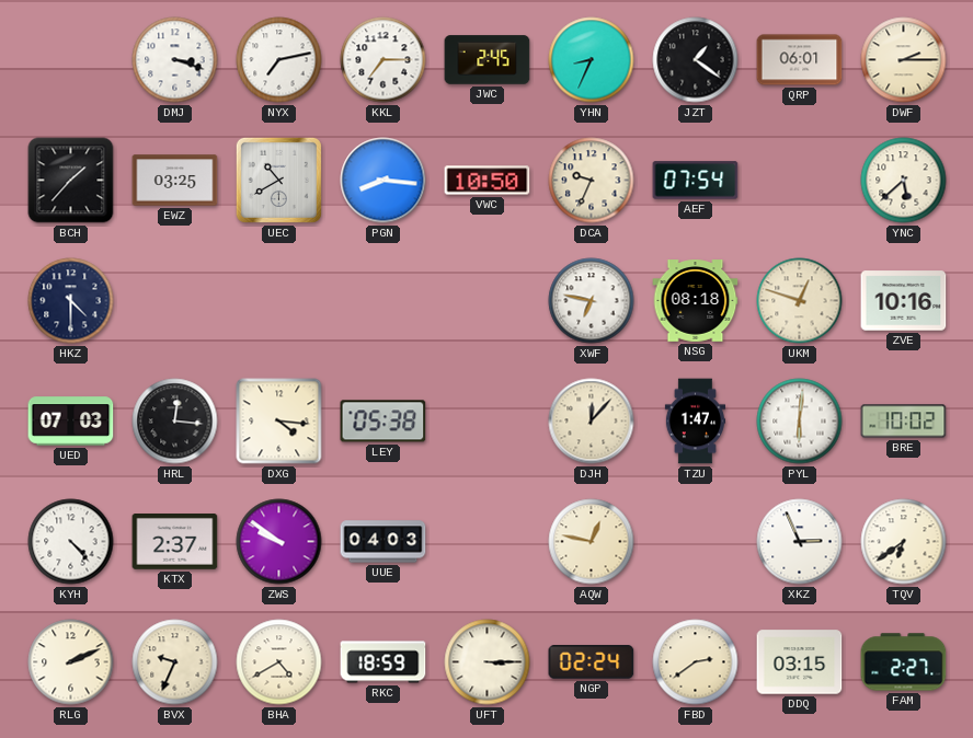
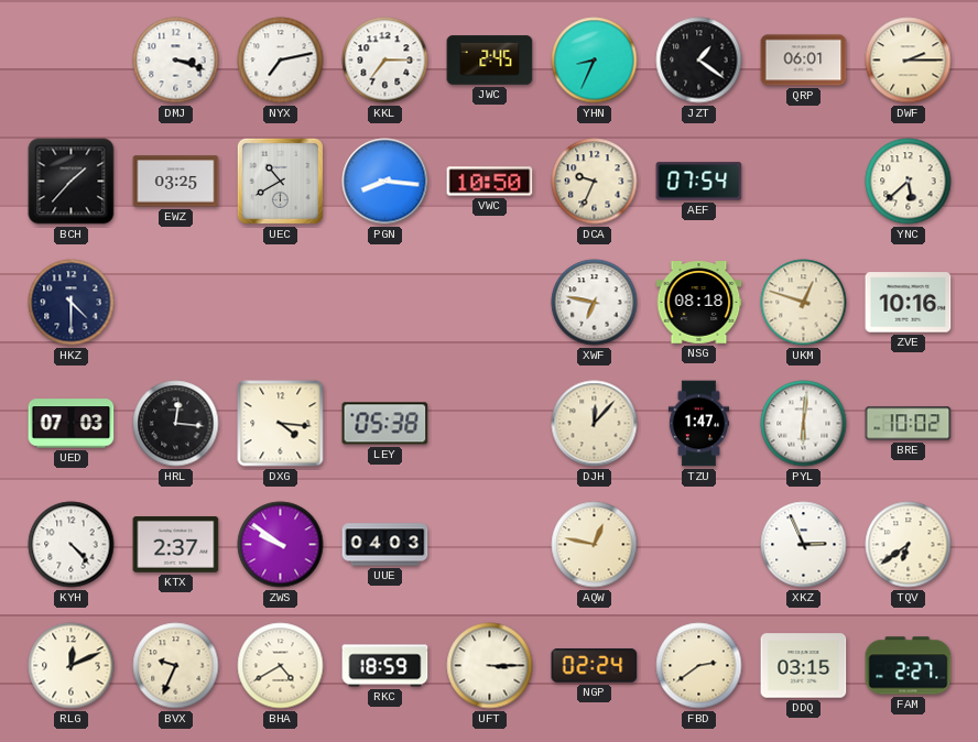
RLG: 2:11 -> 12:11
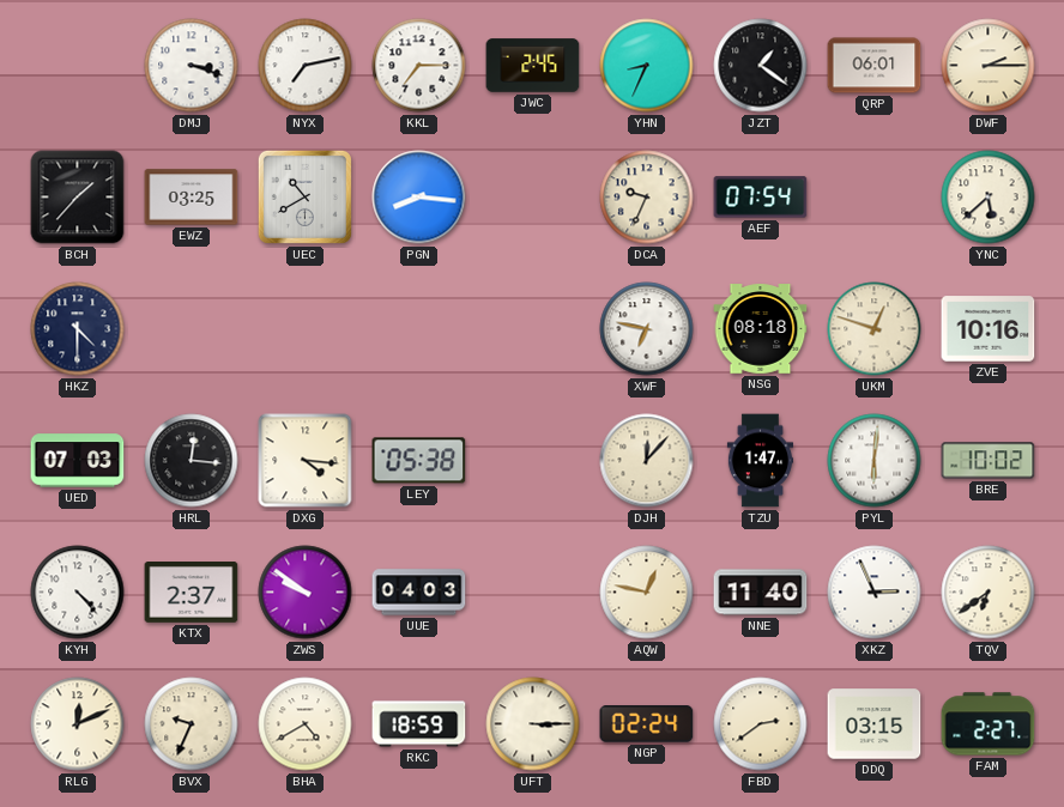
VWC: 10:50 -> none
NNE: none -> 11:40
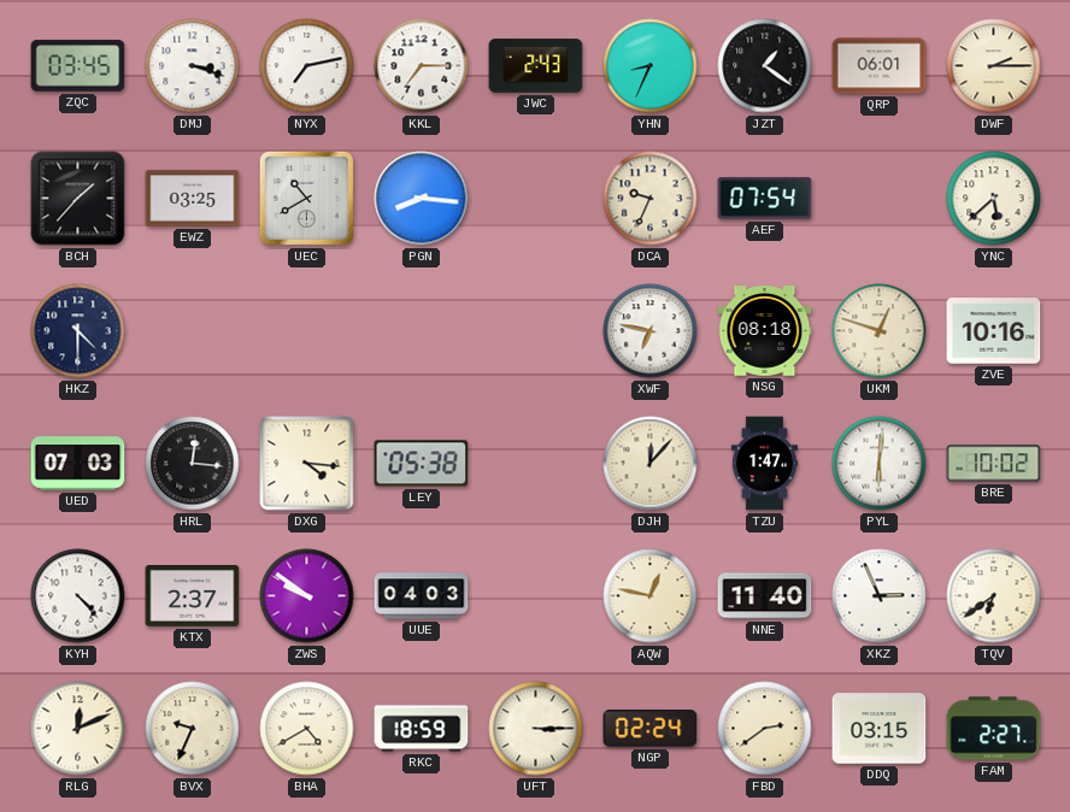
ZQC: none -> 03:45
JWC: 2:45 -> 2:43
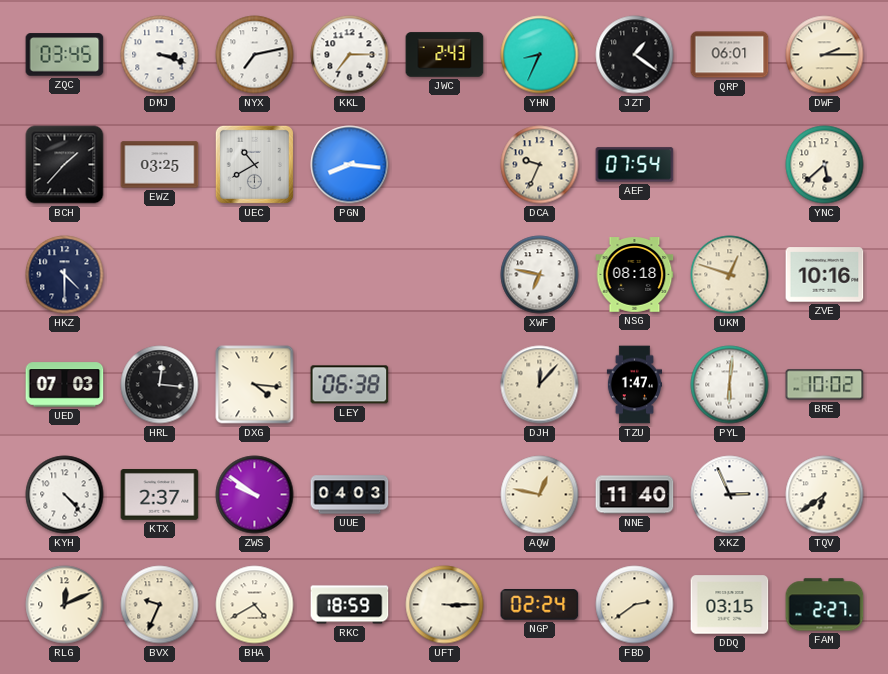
LEY: 05:38 -> 06:38
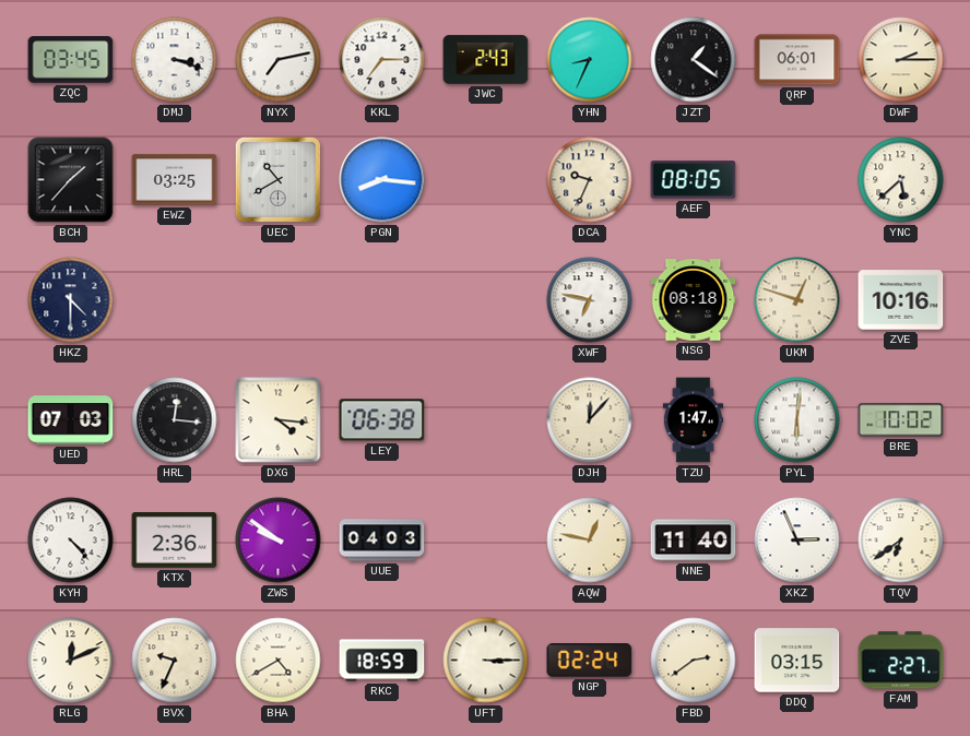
AEF: 07:54 -> 08:05
KTX: 2:37 -> 2:36
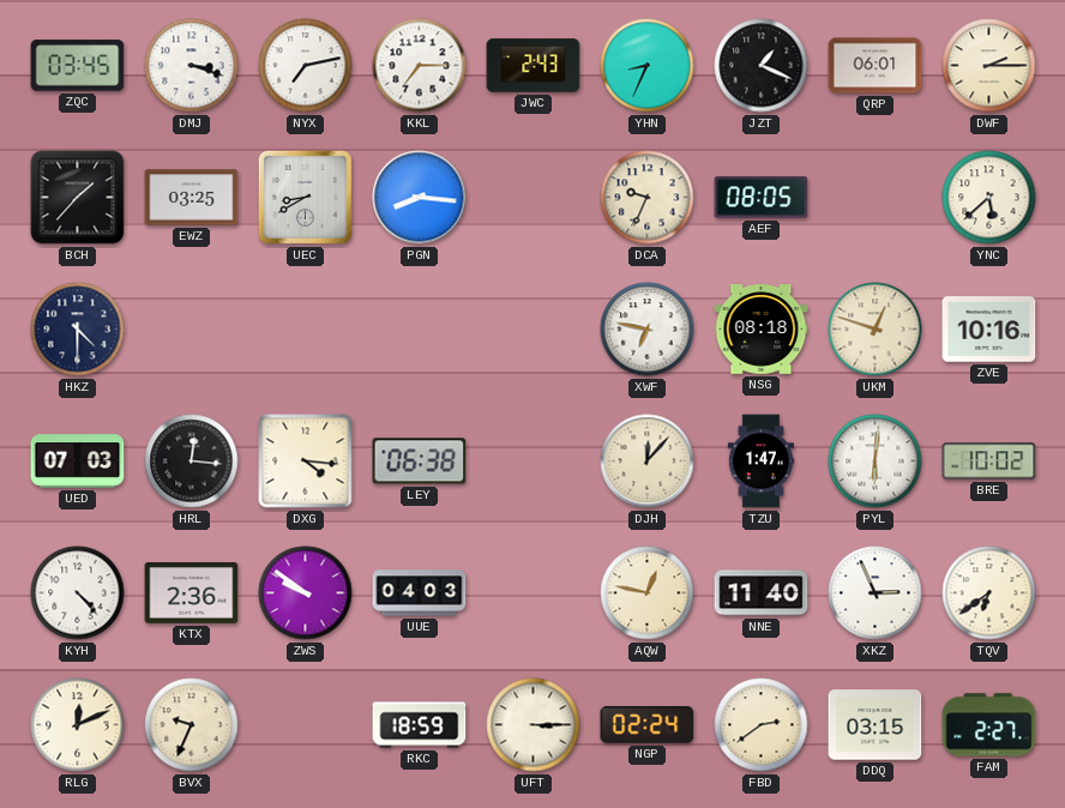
JZT: 1:21 -> 1:19
UEC: 10:40 -> 8:40
BHA: 4:40 -> none
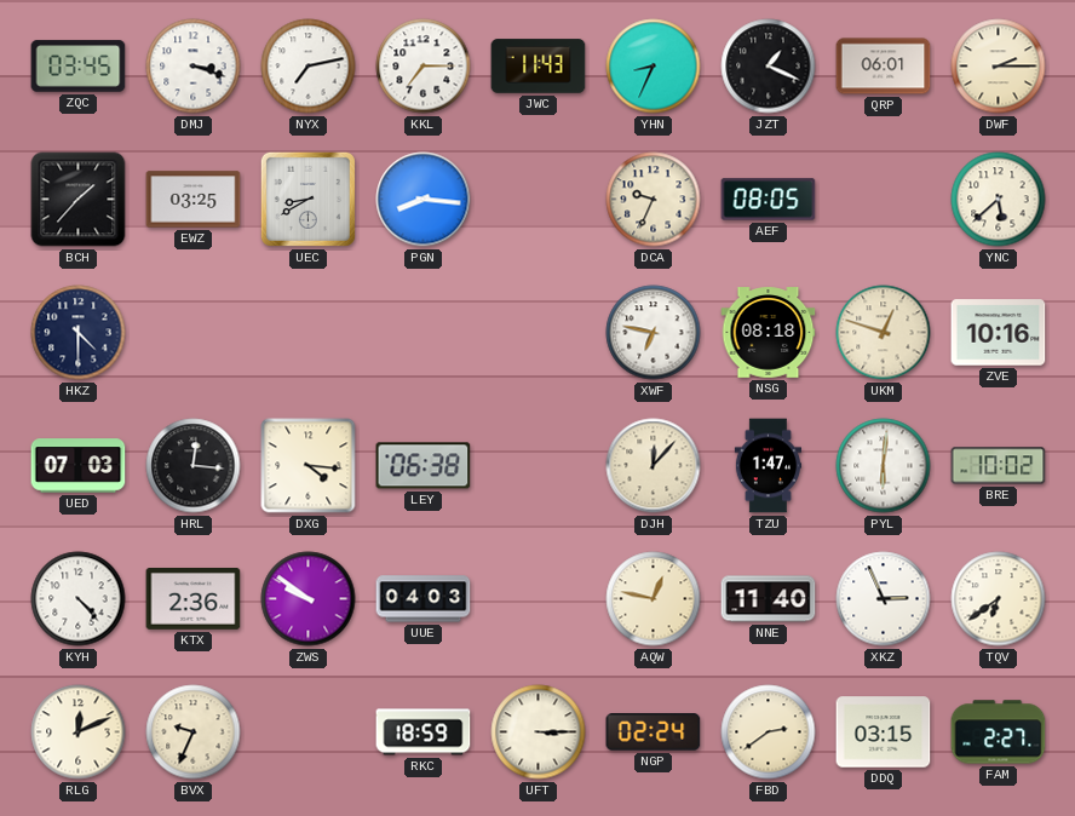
JWC: 2:43 -> 11:43
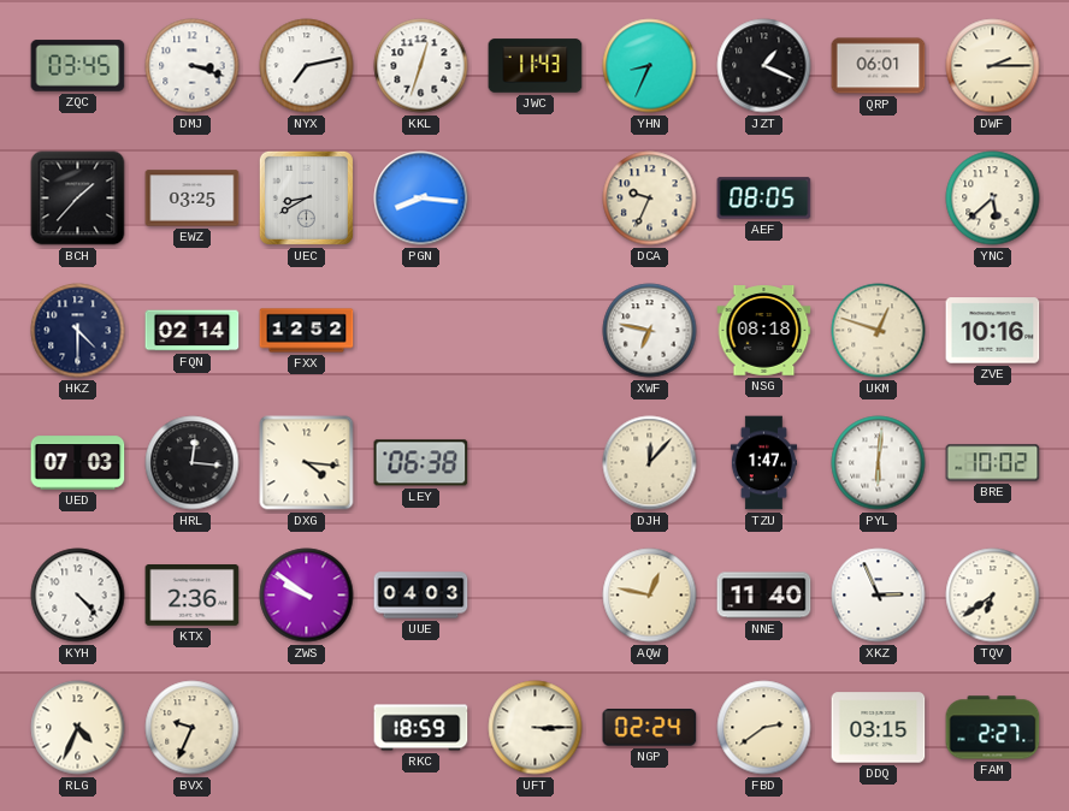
KKL: 7:15 -> 12:33
FQN: none -> 02:14
FXX: none -> 12:52
RLG: 12:11 -> 4:34
